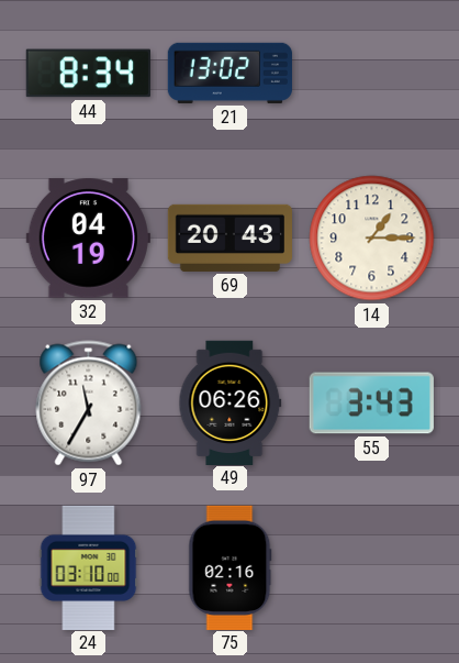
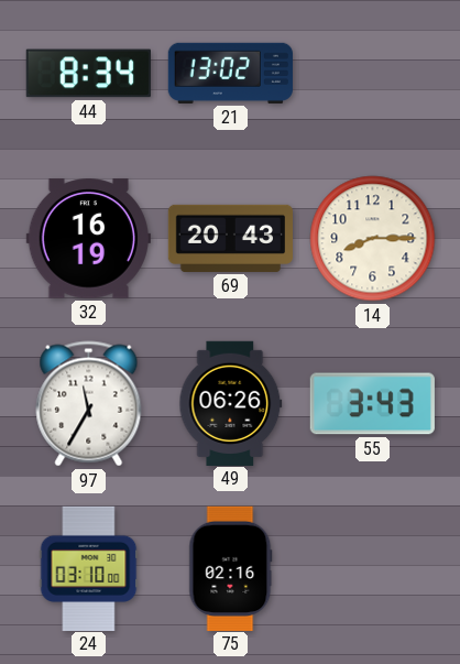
32: 04:19 -> 16:19
14: 1:15 -> 8:15
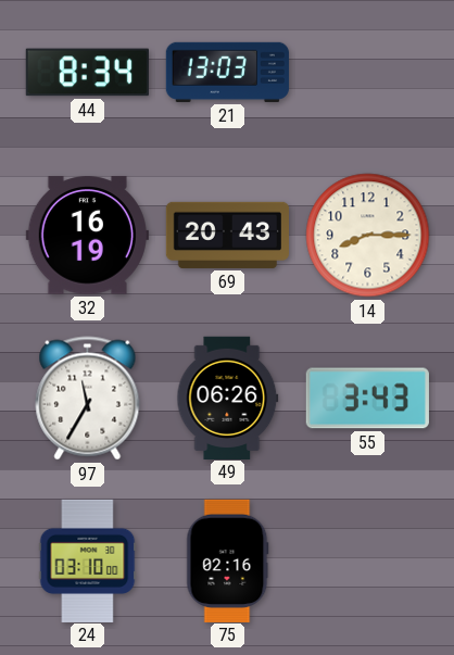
21: 13:02 -> 13:03
